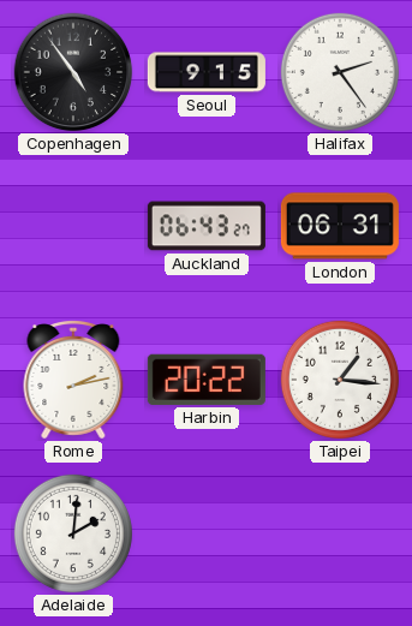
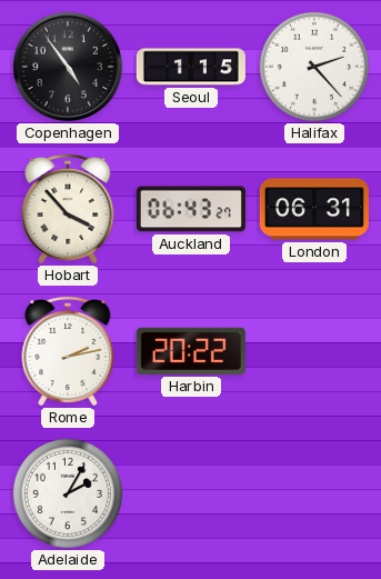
Seoul: 9:15 -> 1:15
Halifax: 2:24 -> 2:23
Hobart: none -> 3:53
Taipei: 1:16 -> none
Adelaide: 2:01 -> 2:05
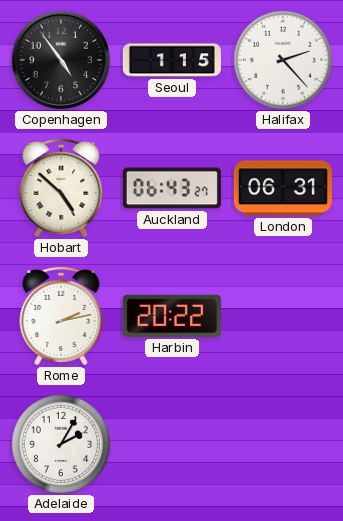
Hobart: 3:53 -> 4:52
